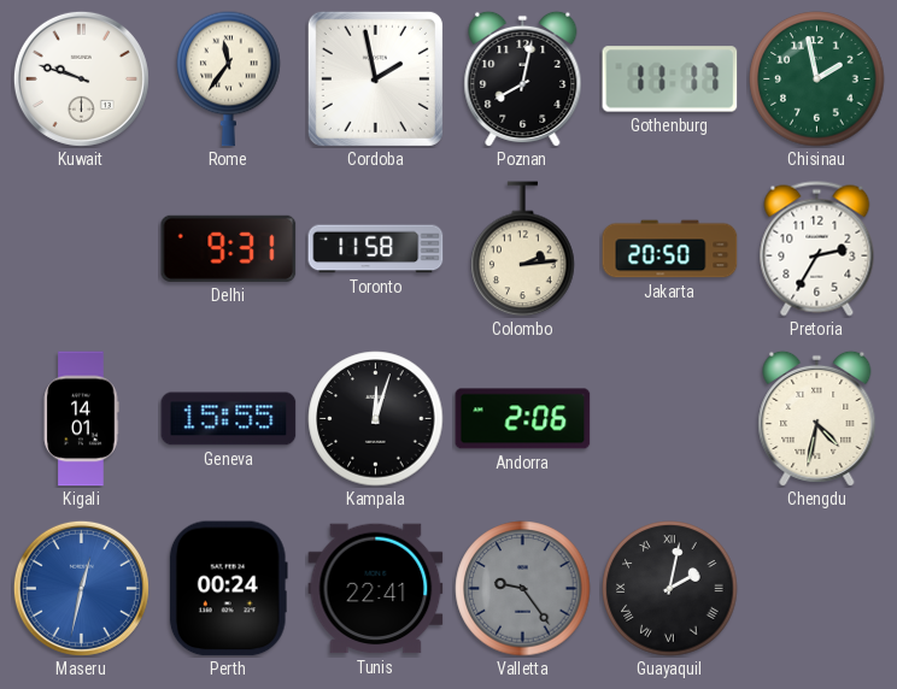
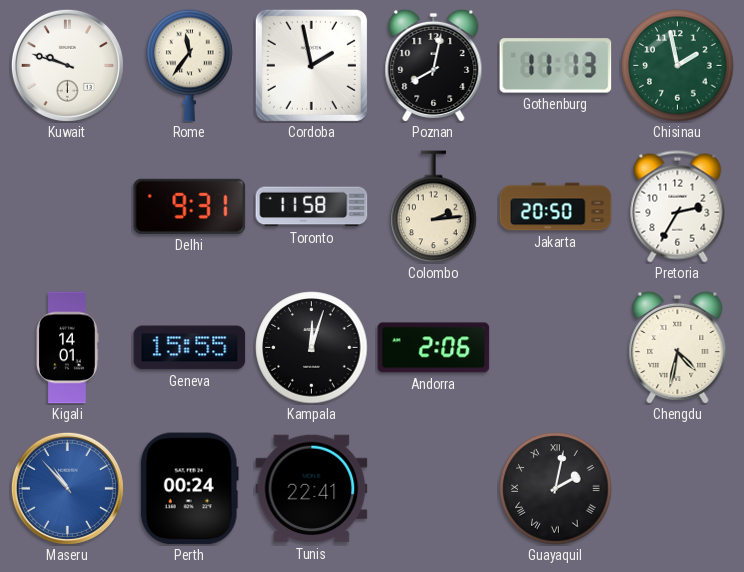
Gothenburg: 11:17 -> 11:13
Maseru: 12:32 -> 10:53
Valletta: 9:24 -> none
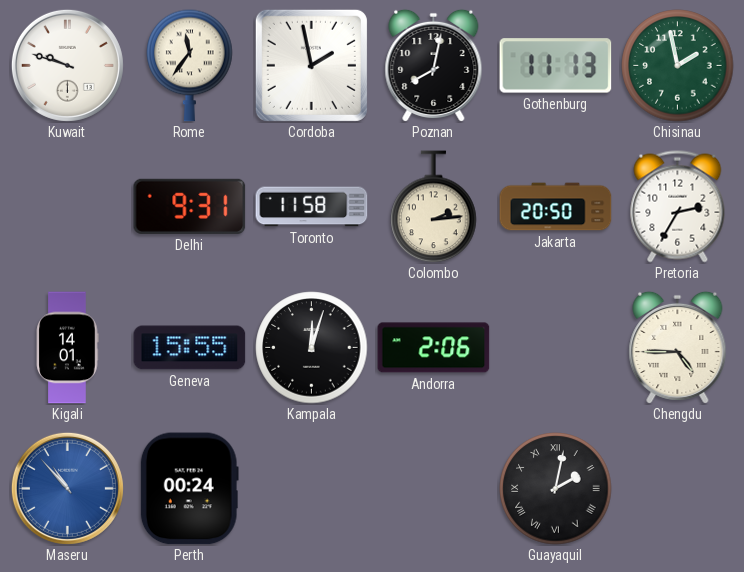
Chengdu: 4:32 -> 4:45
Tunis: 22:41 -> none
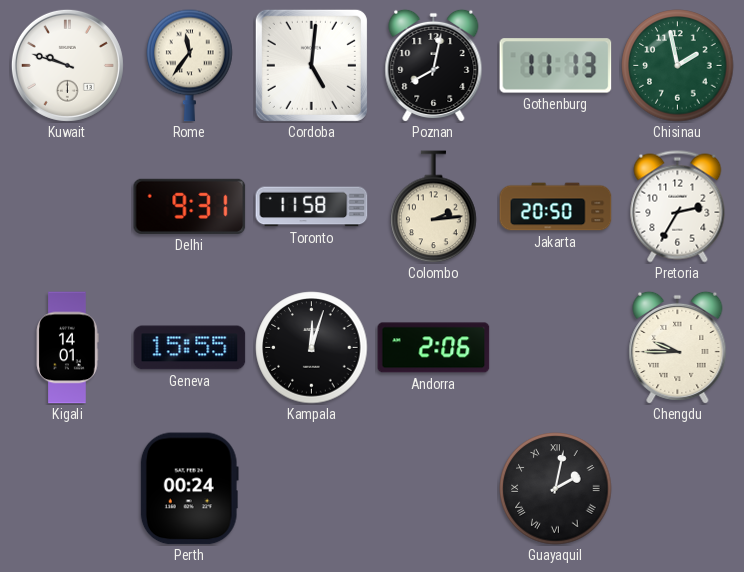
Cordoba: 1:58 -> 5:01
Chengdu: 4:45 -> 9:45
Maseru: 10:53 -> none
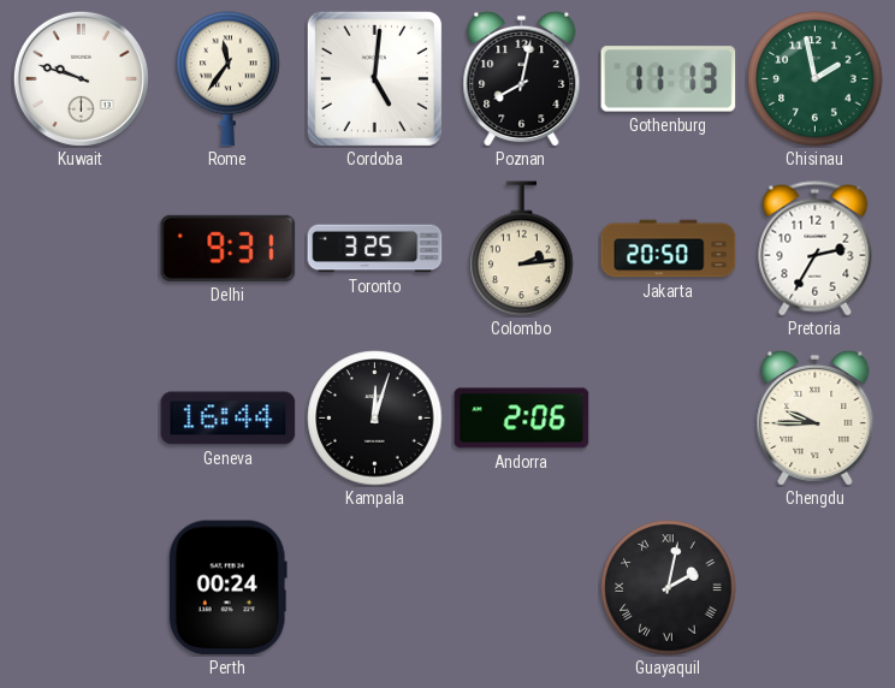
Toronto: 11:58 -> 3:25
Kigali: 14:01 -> none
Geneva: 15:55 -> 16:44
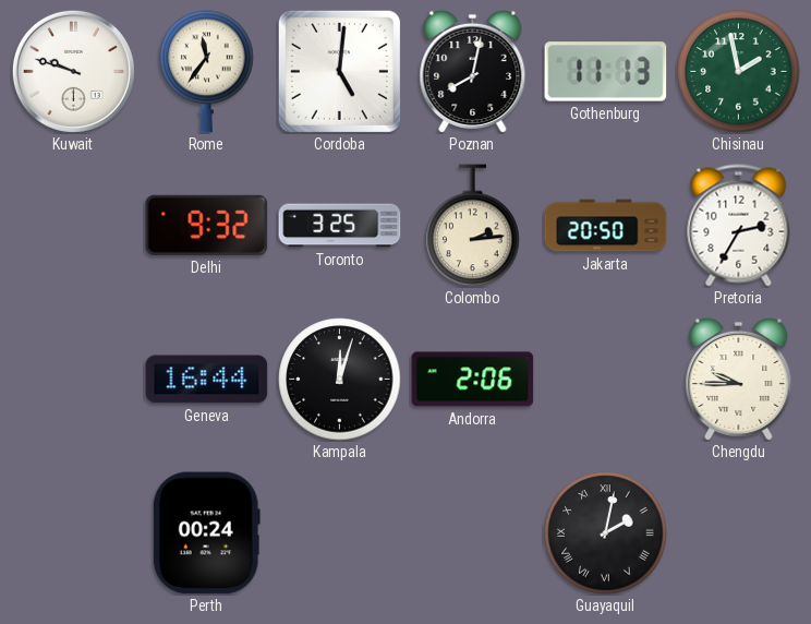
Delhi: 9:31 -> 9:32
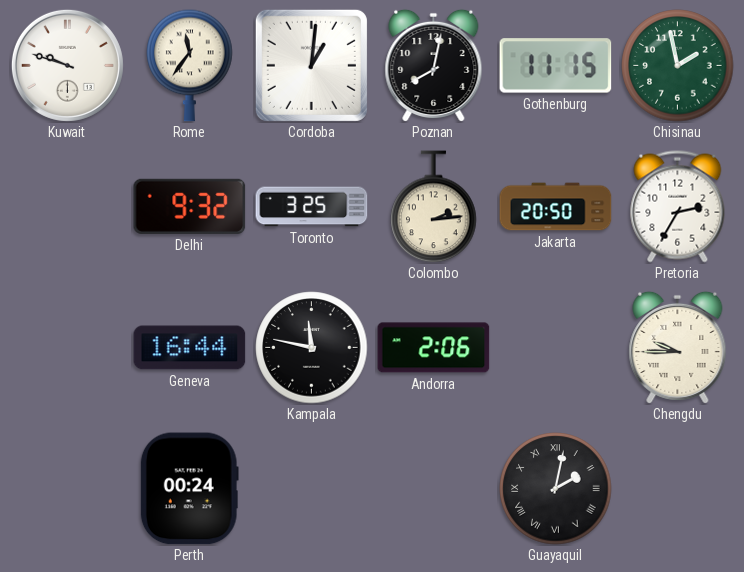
Cordoba: 5:01 -> 1:01
Gothenburg: 11:13 -> 11:15
Kampala: 12:03 -> 11:47
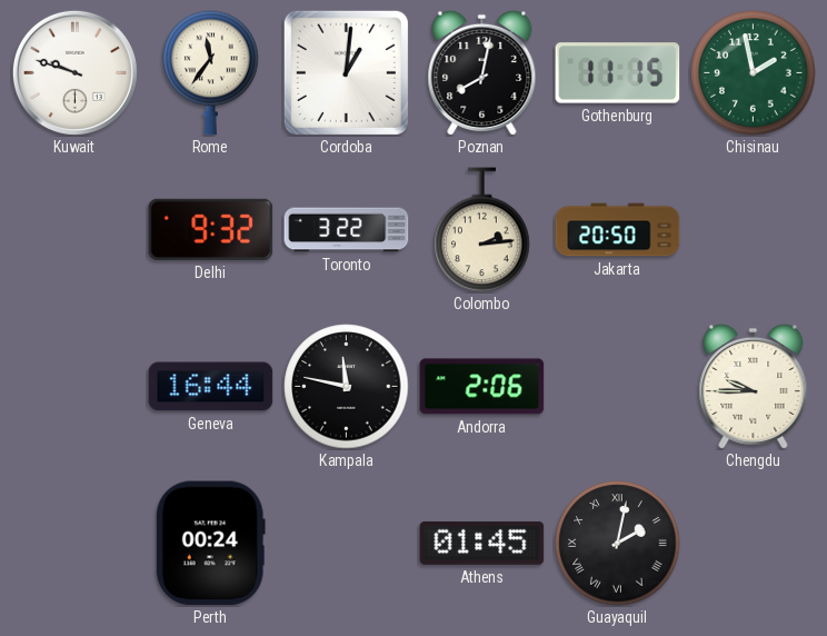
Toronto: 3:25 -> 3:22
Pretoria: 2:35 -> none
Athens: none -> 01:45
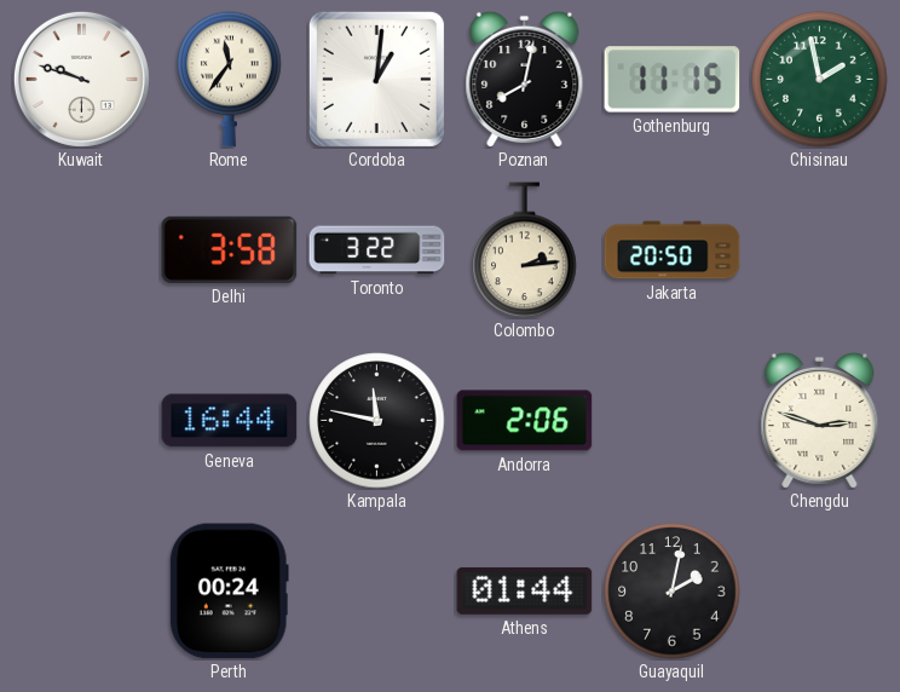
Delhi: 9:32 -> 3:58
Chengdu: 9:45 -> 2:48
Athens: 01:45 -> 01:44
Guayaquil numerals: Roman -> Arabic
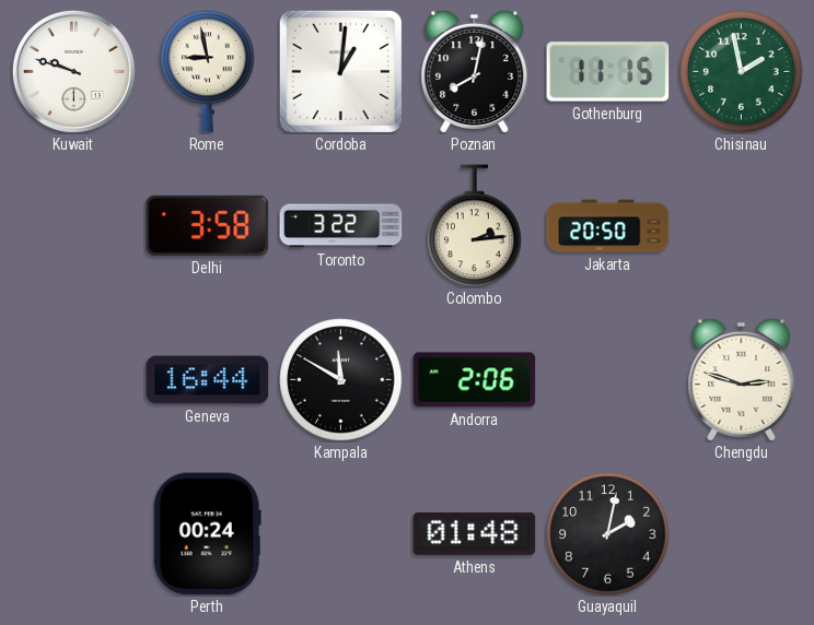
Rome: 11:36 -> 8:58
Kampala: 11:47 -> 11:50
Athens: 01:44 -> 01:48
